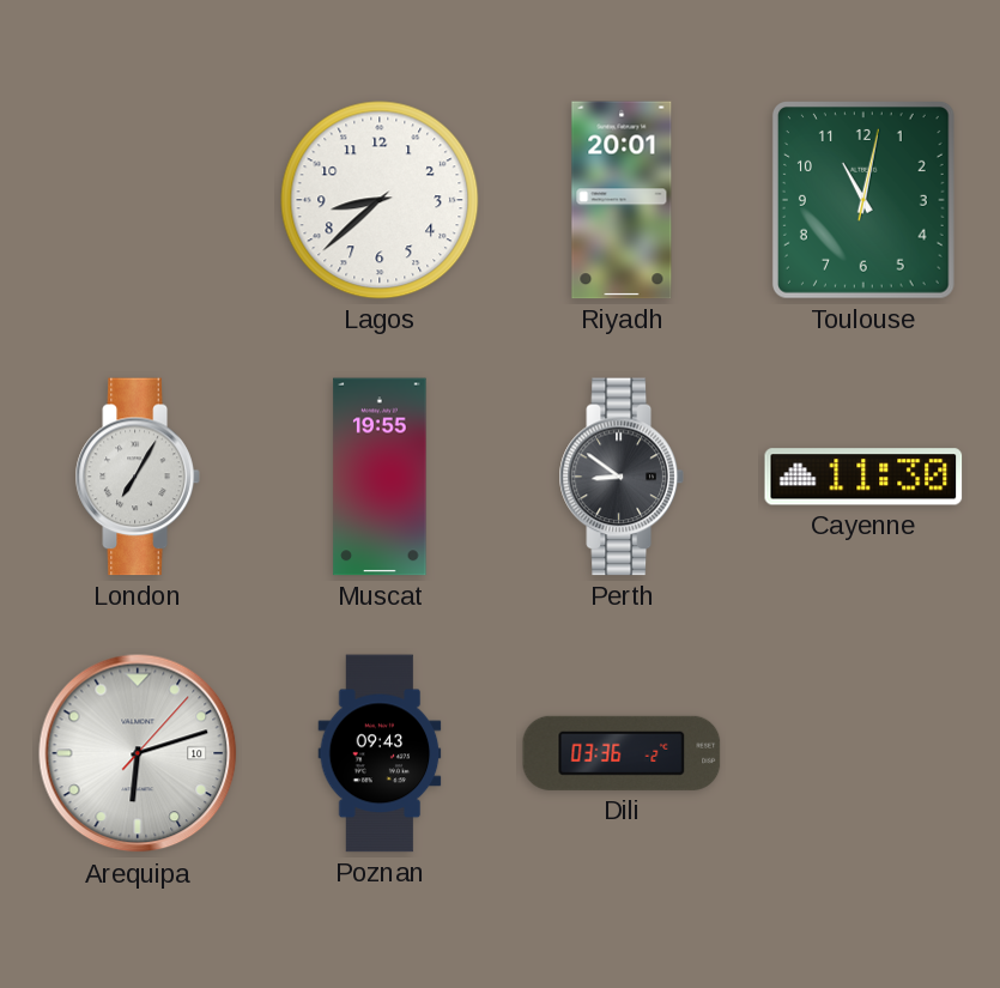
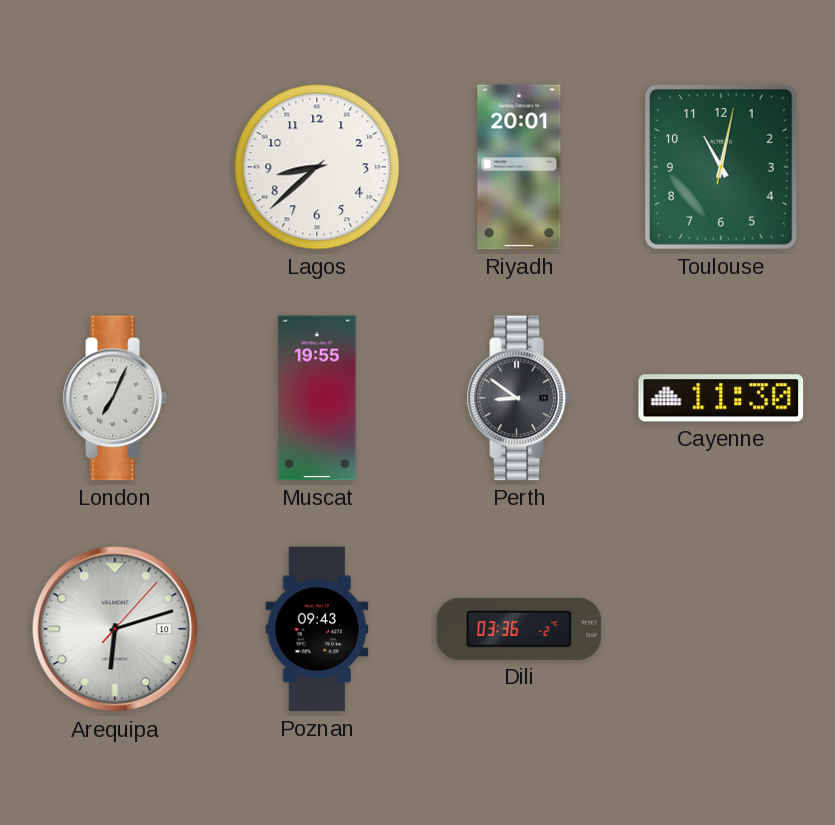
London: 7:05 -> 7:04
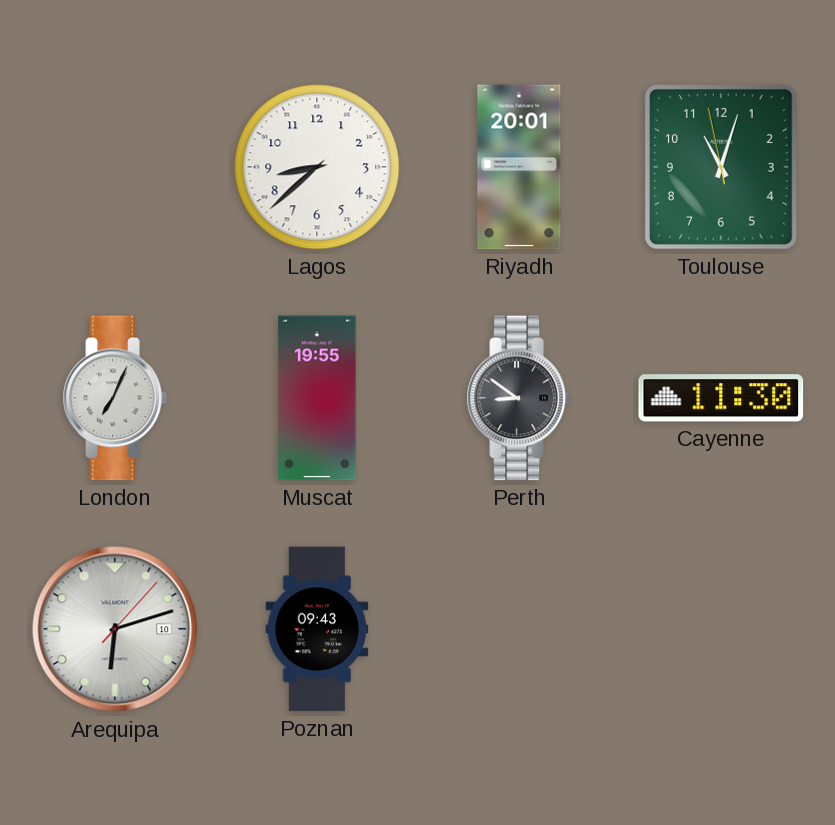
Toulouse: 11:02:02 -> 11:02:58
Dili: 03:36 -> none
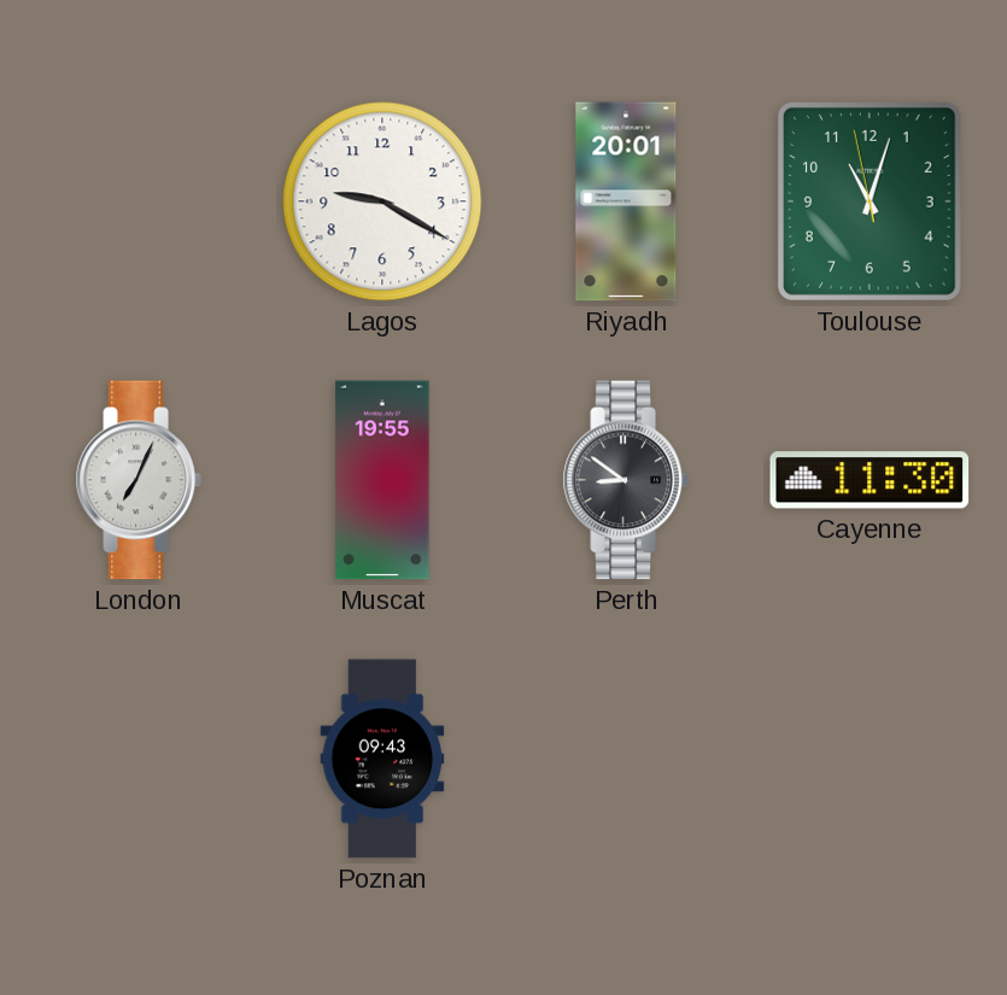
Lagos: 8:38 -> 9:20
Arequipa: 6:12 -> none
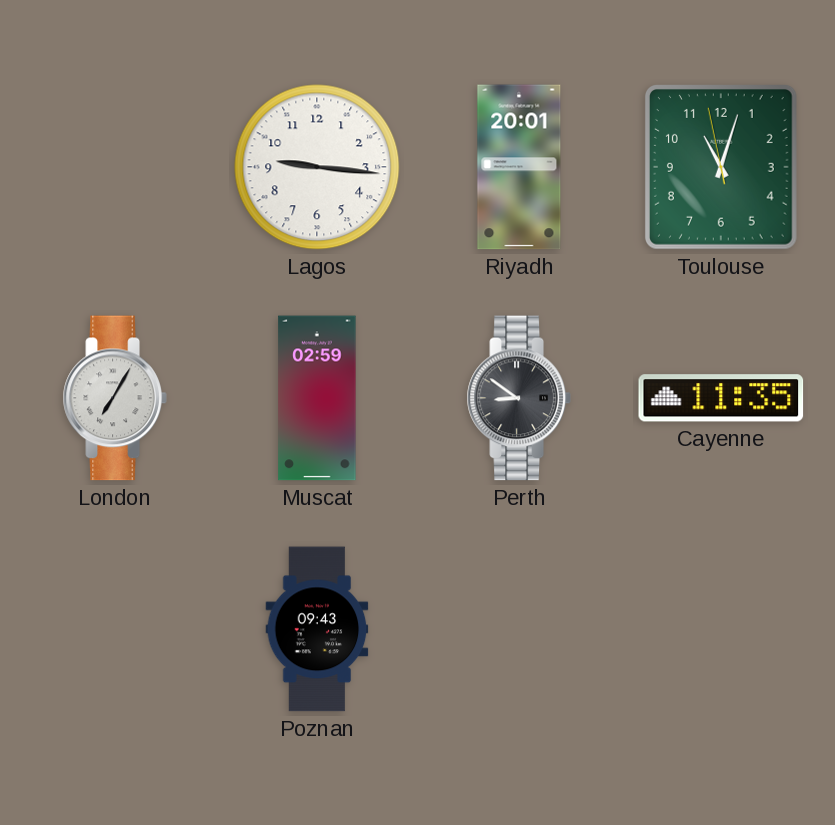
Lagos: 9:20 -> 9:16
London: 7:04 -> 7:05
Muscat: 19:55 -> 02:59
Cayenne: 11:30 -> 11:35
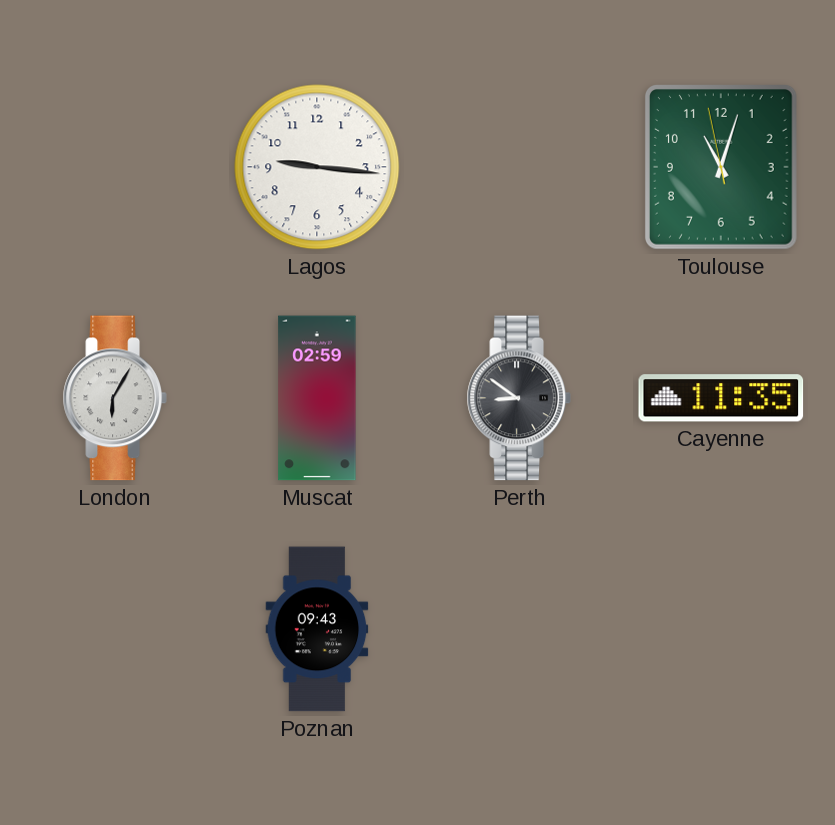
Riyadh: 20:01 -> none
London: 7:05 -> 6:05
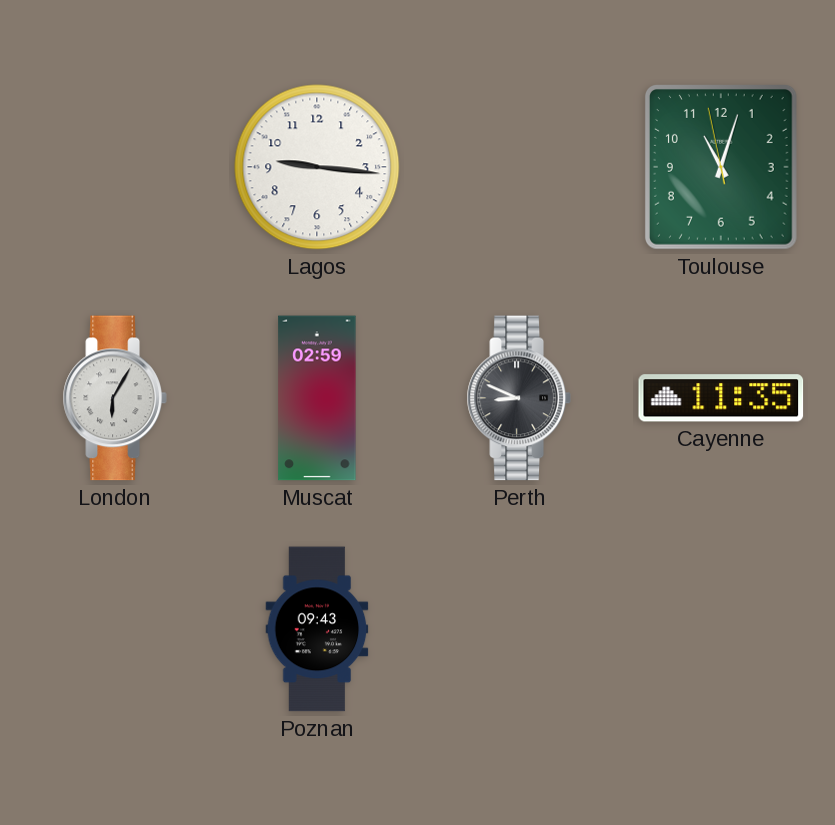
Perth: 8:51 -> 8:49
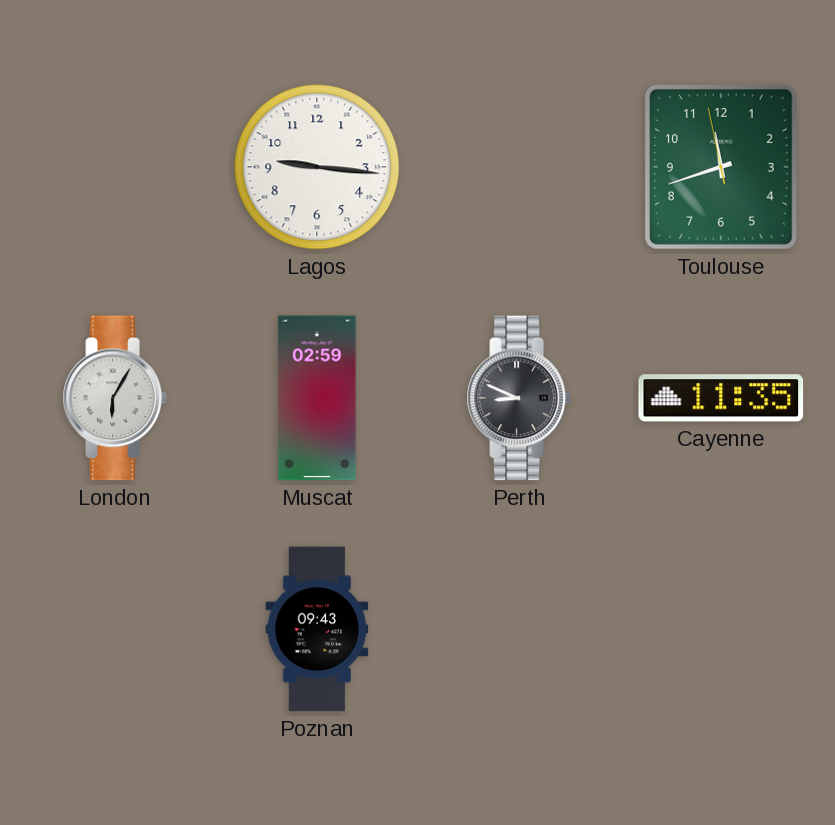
Toulouse: 11:02 -> 11:41
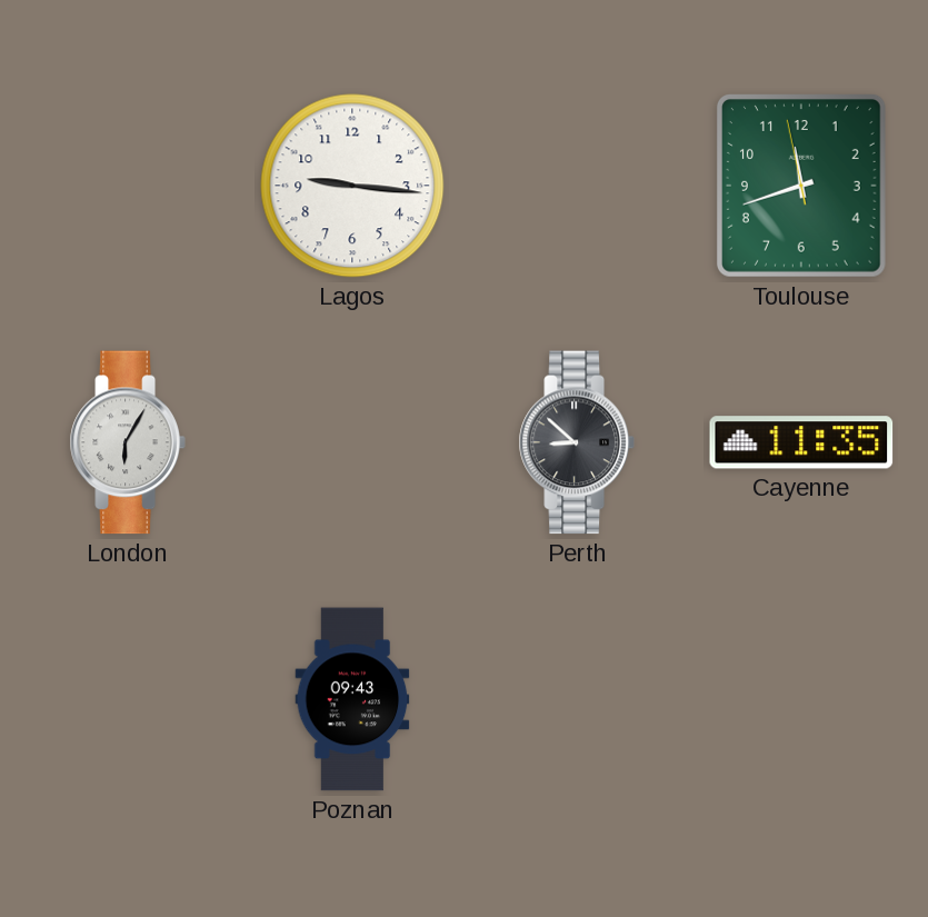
Muscat: 02:59 -> none
Perth: 8:49 -> 8:52
